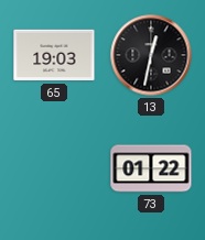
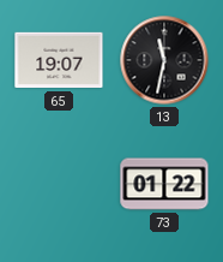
65: 19:03 -> 19:07
13: 12:32 -> 11:32
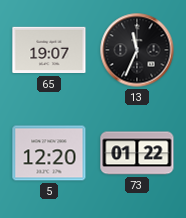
13: 11:32 -> 11:34
5: none -> 12:20
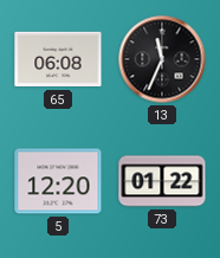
65: 19:07 -> 06:08
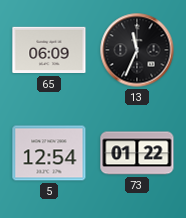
65: 06:08 -> 06:09
5: 12:20 -> 12:54
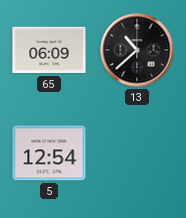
13: 11:34 -> 10:38
73: 01:22 -> none
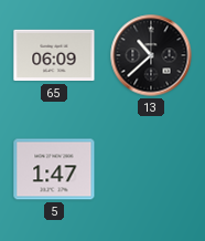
5: 12:54 -> 1:47
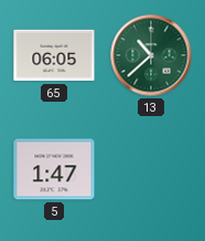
65: 06:09 -> 06:05
13 dial: black -> green
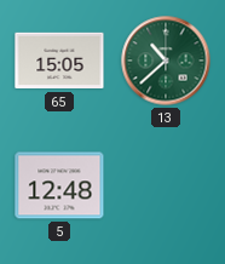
65: 06:05 -> 15:05
5: 1:47 -> 12:48
